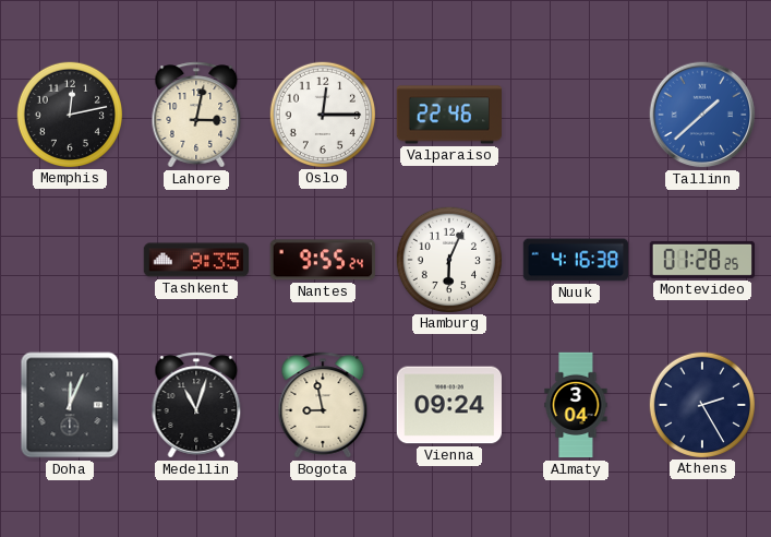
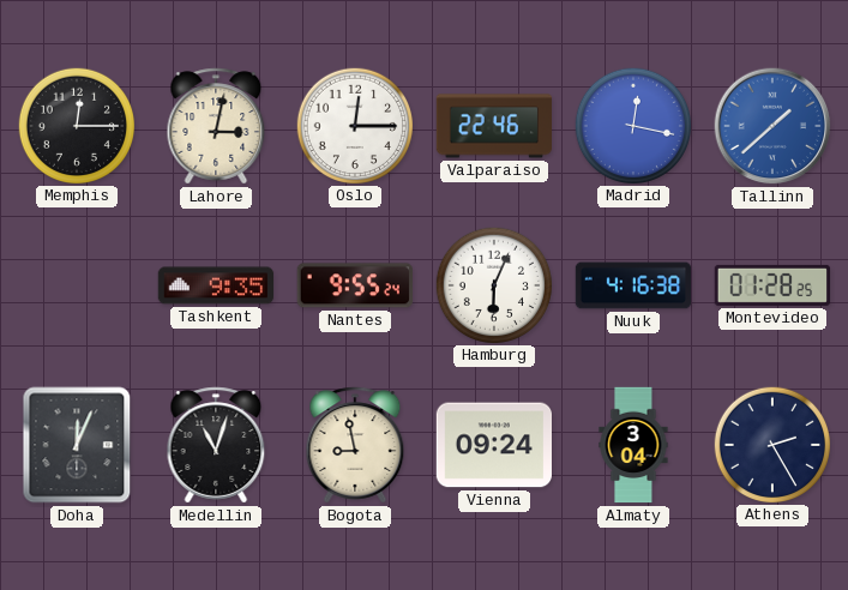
Memphis: 12:13 -> 12:15
Madrid: none -> 12:17
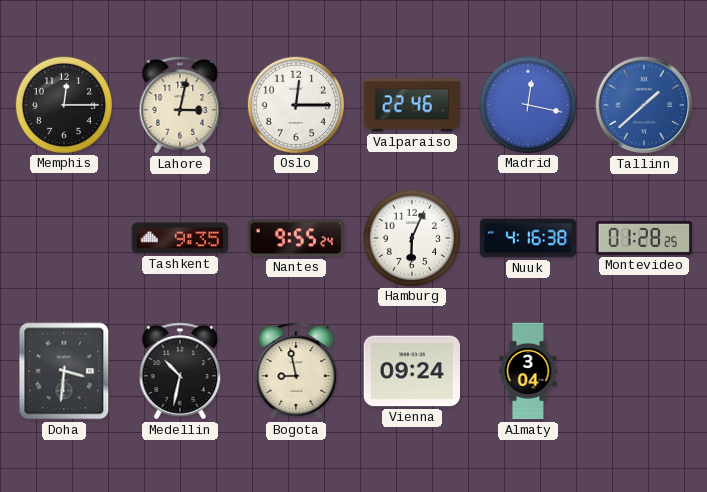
Doha: 12:04 -> 3:31
Medellin: 11:03 -> 10:32
Athens: 2:25 -> none
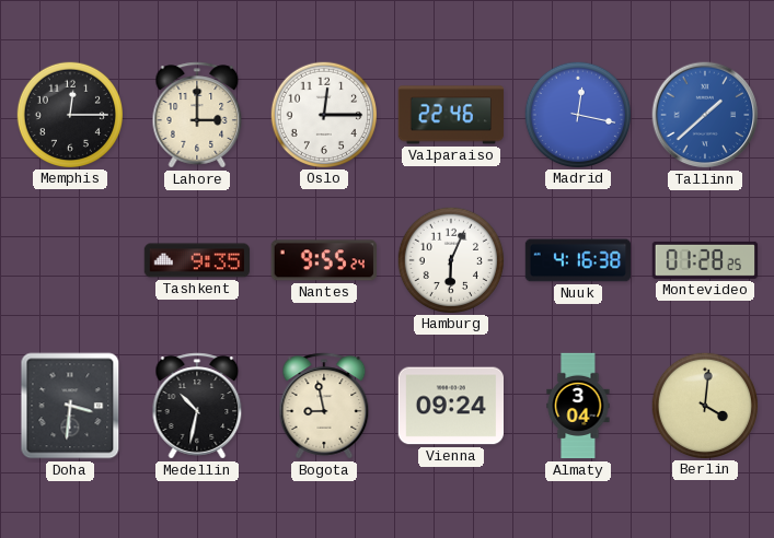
Lahore: 3:02 -> 3:00
Berlin: none -> 4:01
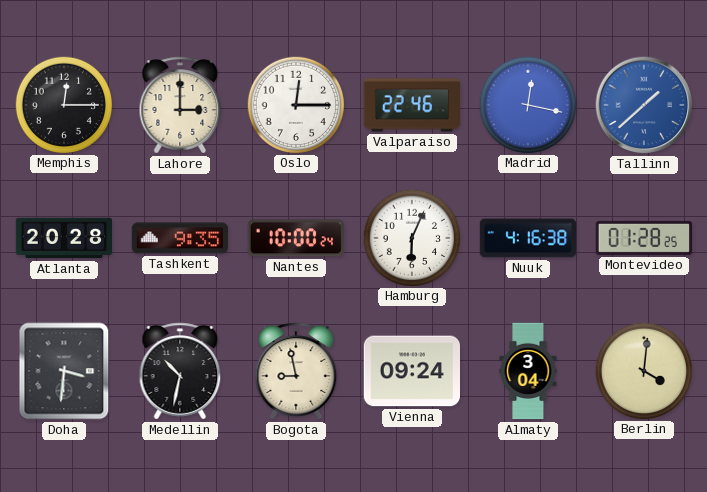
Atlanta: none -> 20:28
Nantes: 9:55 -> 10:00
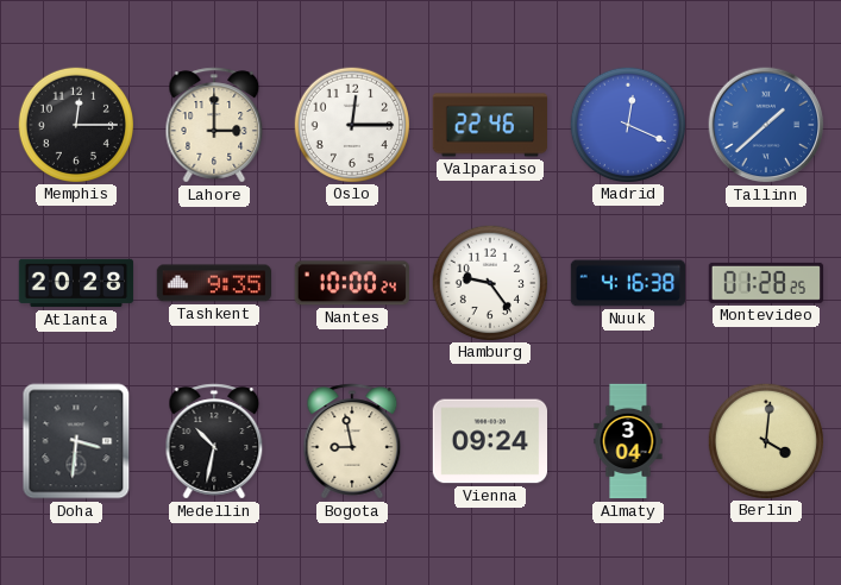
Madrid: 12:17 -> 12:19
Hamburg: 6:04 -> 9:24
